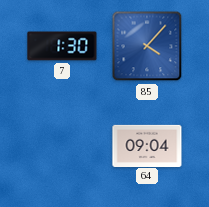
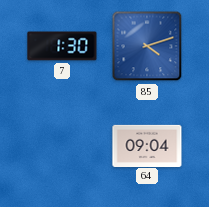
85: 4:07 -> 4:12
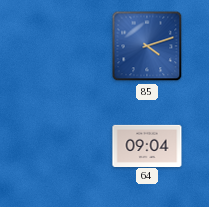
7: 1:30 -> none
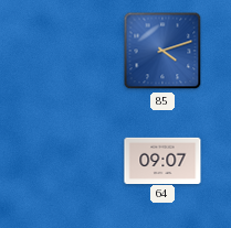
64: 09:04 -> 09:07
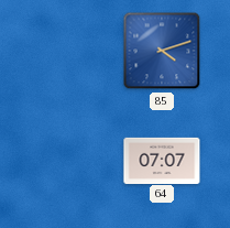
64: 09:07 -> 07:07
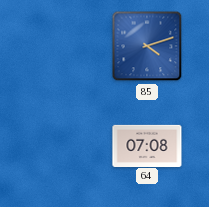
64: 07:07 -> 07:08
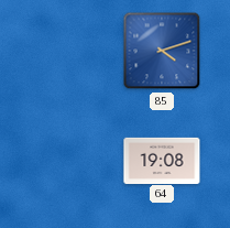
64: 07:08 -> 19:08
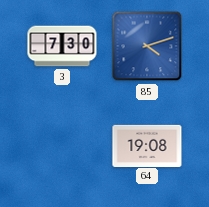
3: none -> 7:30
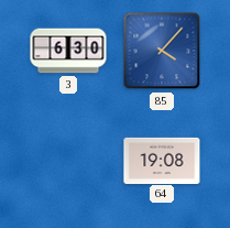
3: 7:30 -> 6:30
85: 4:12 -> 4:07
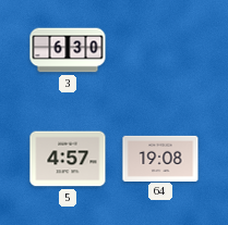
85: 4:07 -> none
5: none -> 4:57
